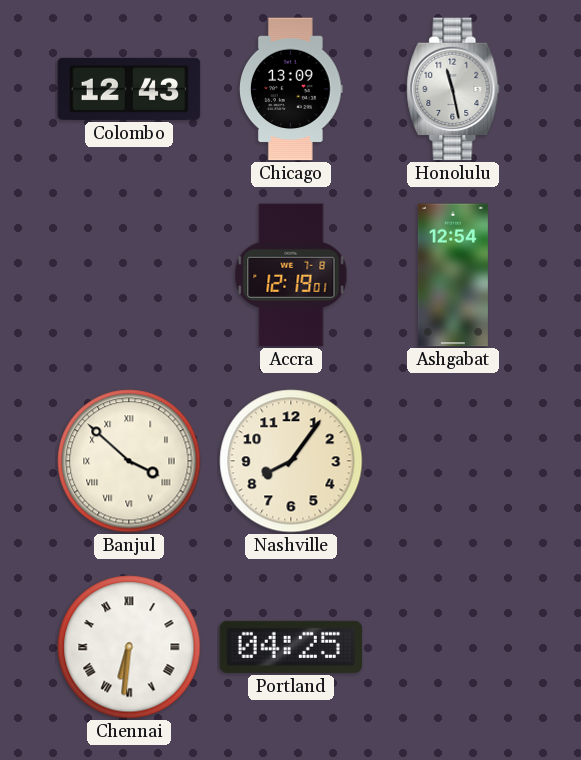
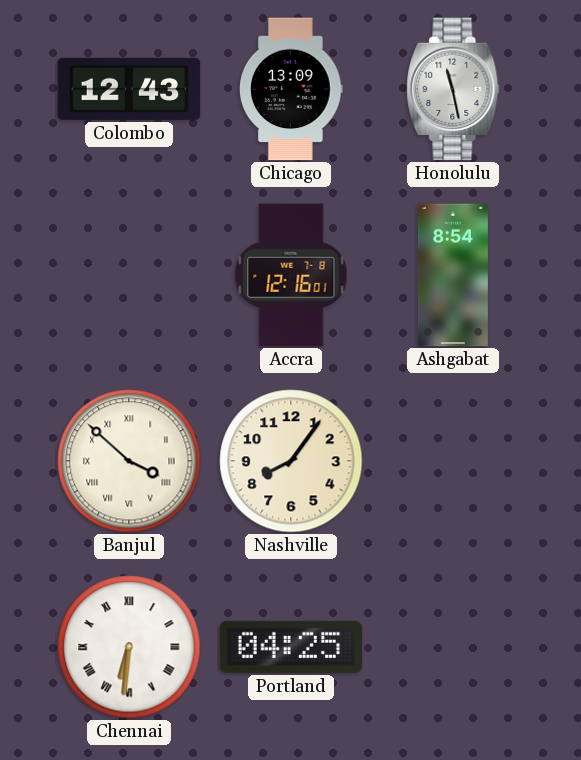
Accra: 12:19 -> 12:16
Ashgabat: 12:54 -> 8:54
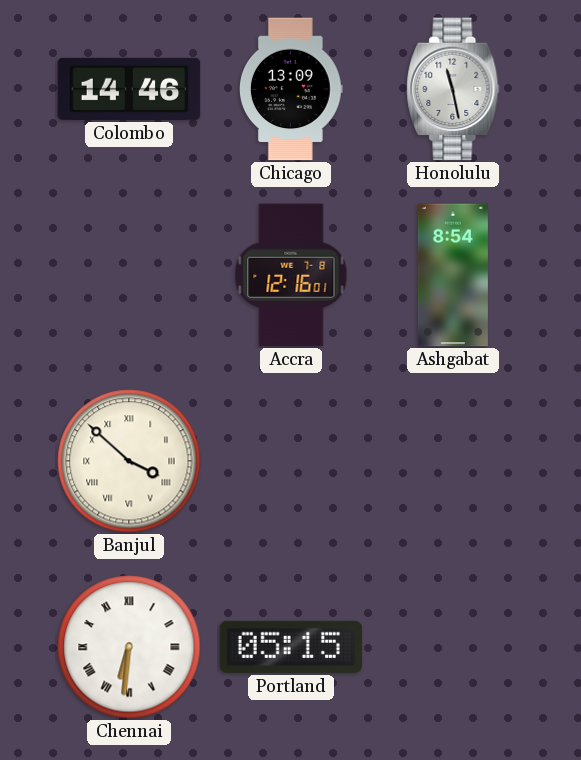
Colombo: 12:43 -> 14:46
Nashville: 8:06 -> none
Portland: 04:25 -> 05:15
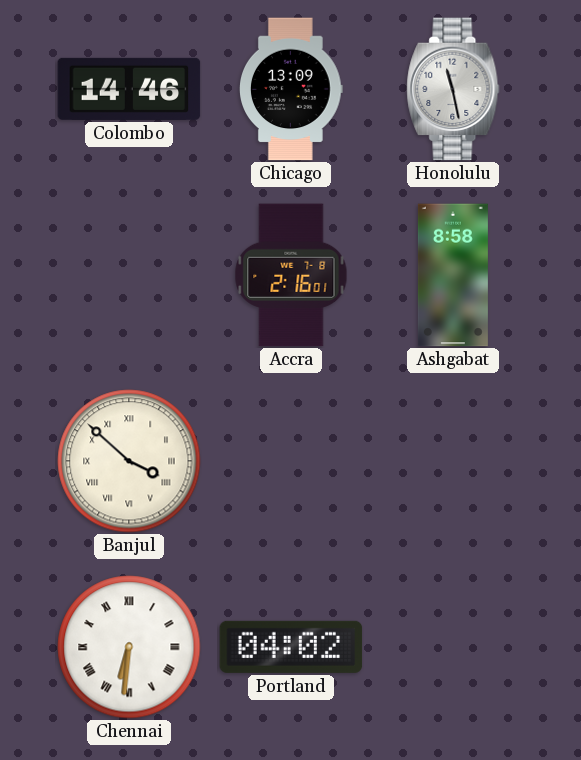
Accra: 12:16 -> 2:16
Ashgabat: 8:54 -> 8:58
Portland: 05:15 -> 04:02
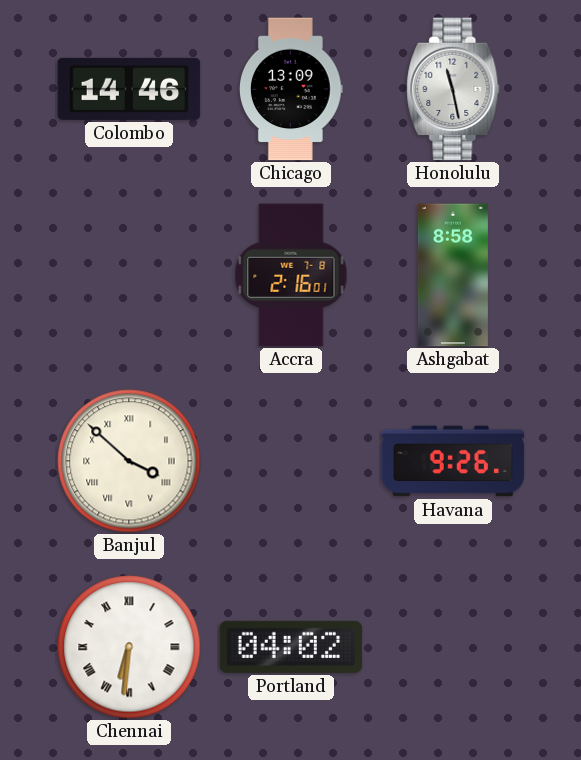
Havana: none -> 9:26
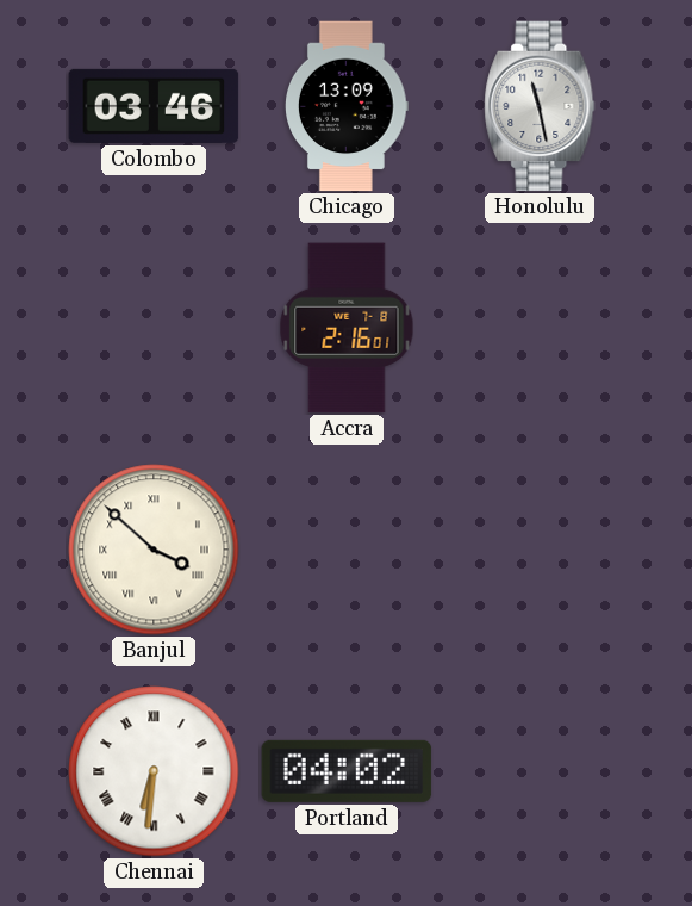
Colombo: 14:46 -> 03:46
Ashgabat: 8:58 -> none
Havana: 9:26 -> none
